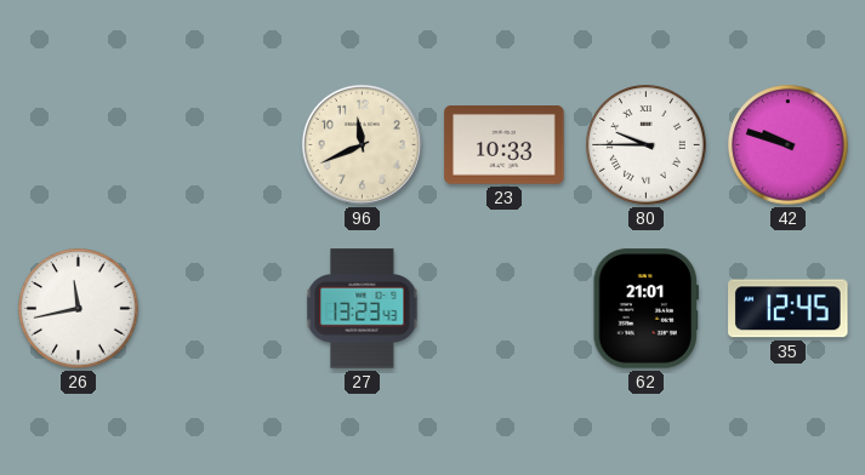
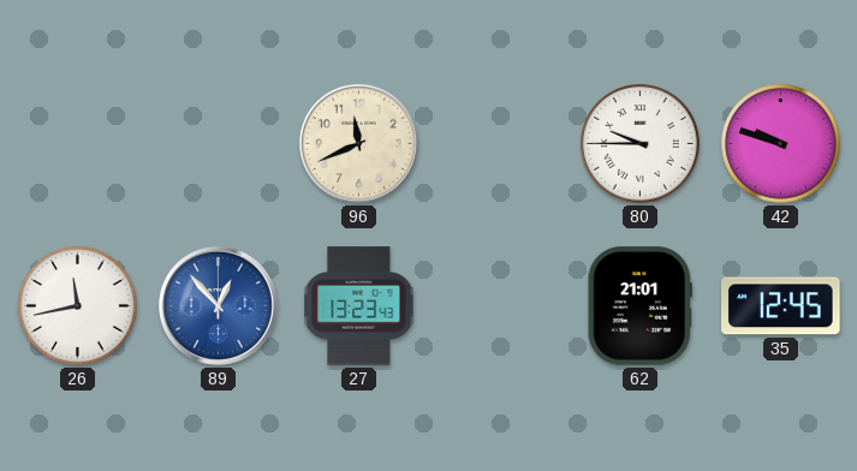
23: 10:33 -> none
89: none -> 12:53
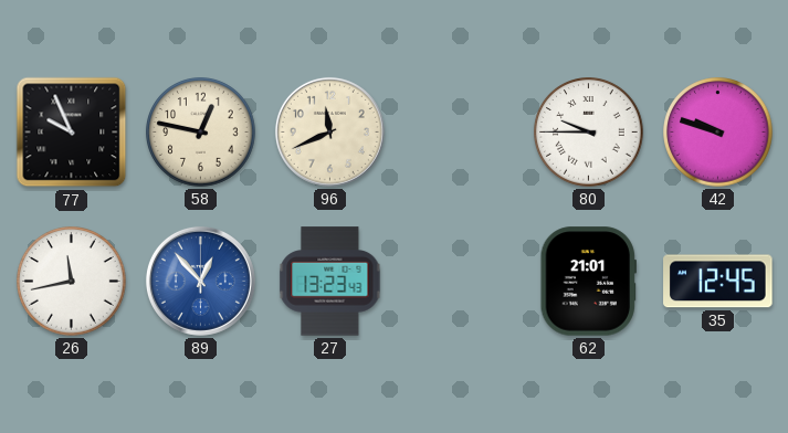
77: none -> 9:56
58: none -> 12:47
